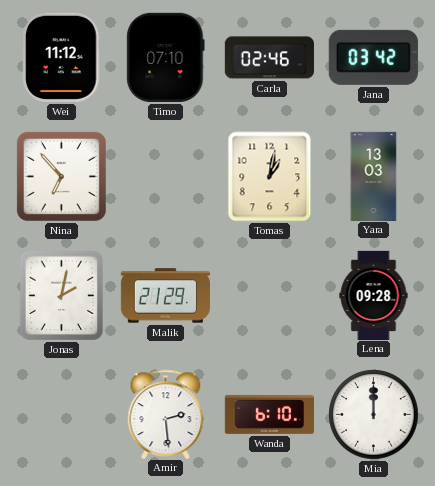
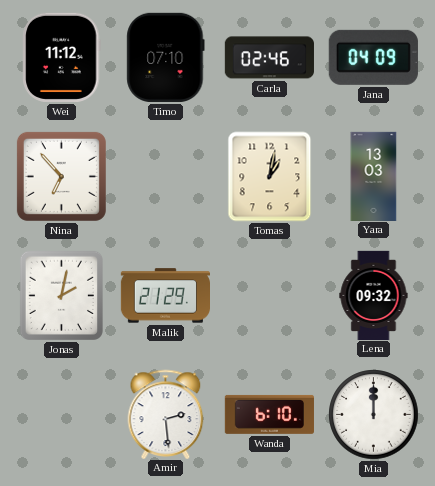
Jana: 03:42 -> 04:09
Lena: 09:28 -> 09:32
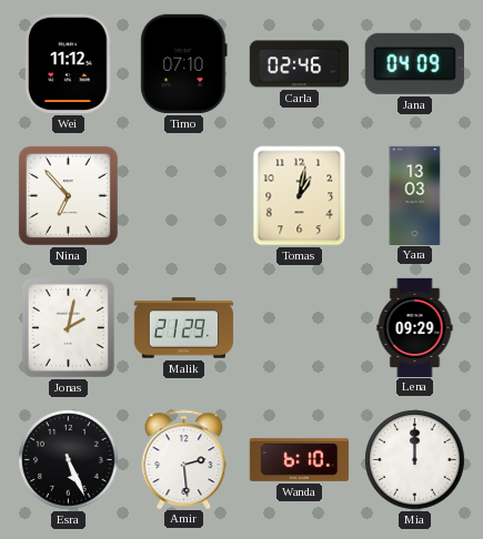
Lena: 09:32 -> 09:29
Esra: none -> 5:26
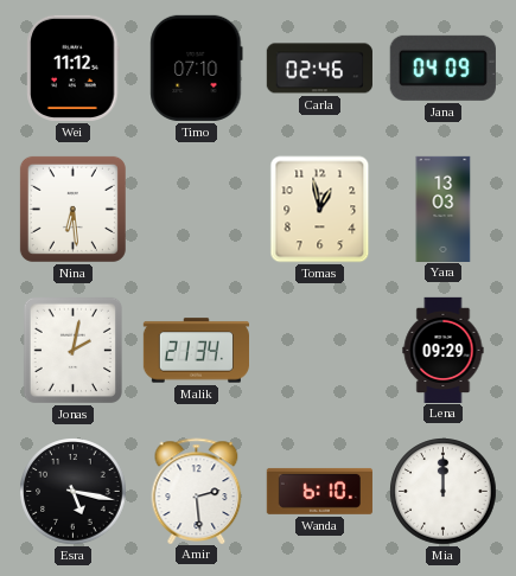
Nina: 6:53 -> 6:29
Tomas: 1:02 -> 12:58
Malik: 21:29 -> 21:34
Esra: 5:26 -> 5:17
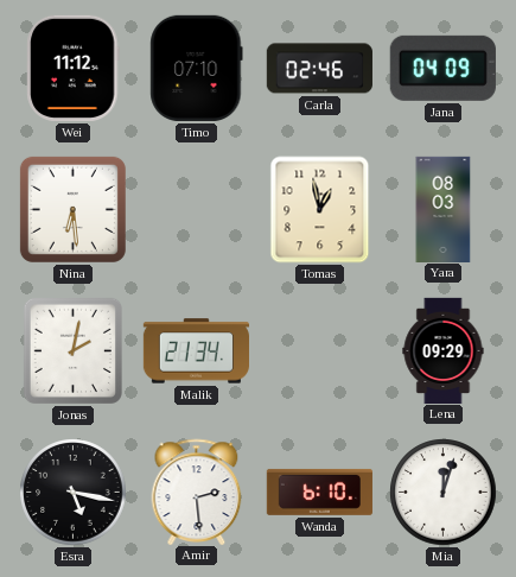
Yara: 13:03 -> 08:03
Mia: 12:00 -> 12:03
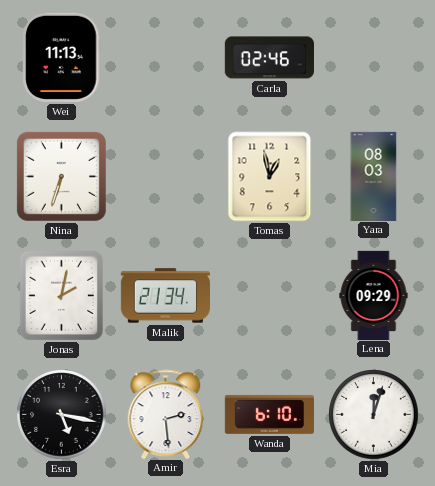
Wei: 11:12 -> 11:13
Timo: 07:10 -> none
Jana: 04:09 -> none
Nina: 6:29 -> 6:33
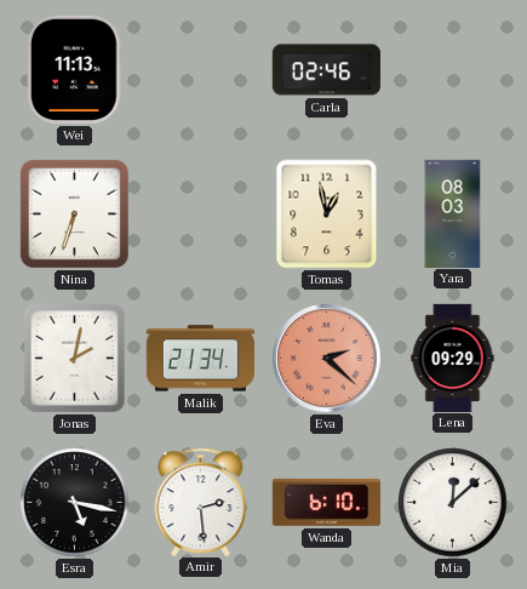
Eva: none -> 2:22
Mia: 12:03 -> 12:08
